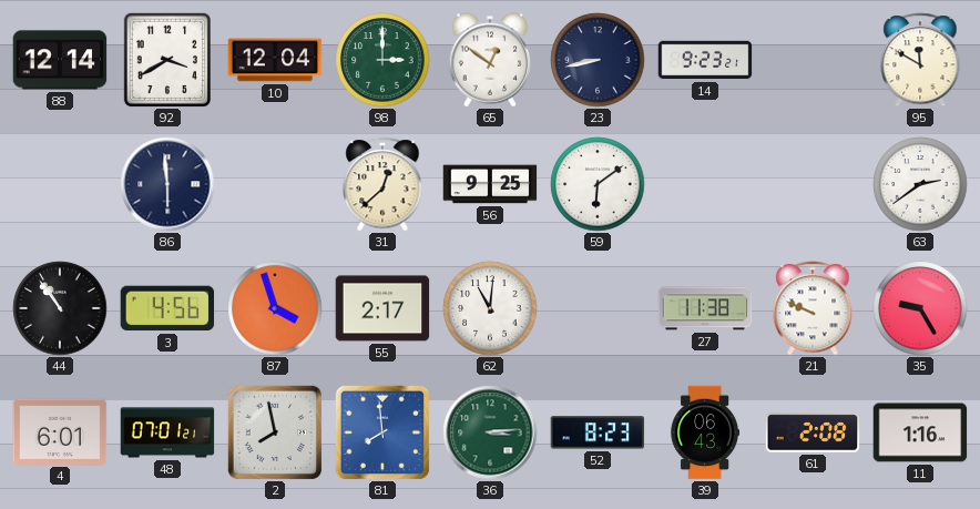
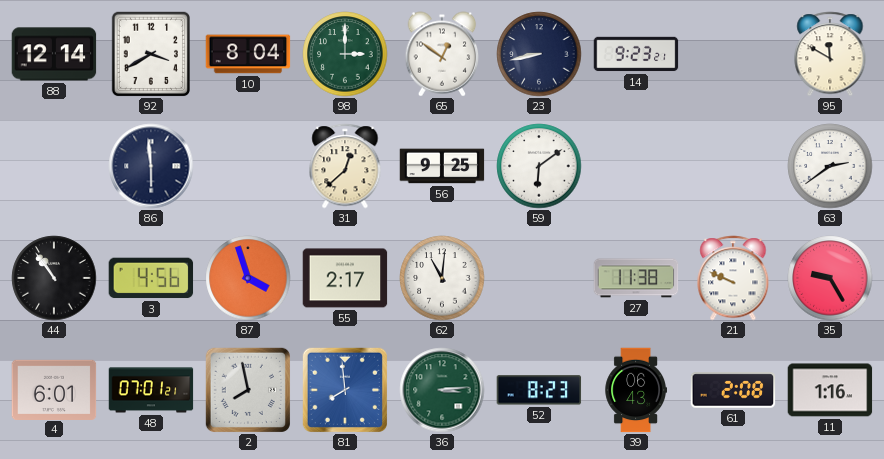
10: 12:04 -> 8:04
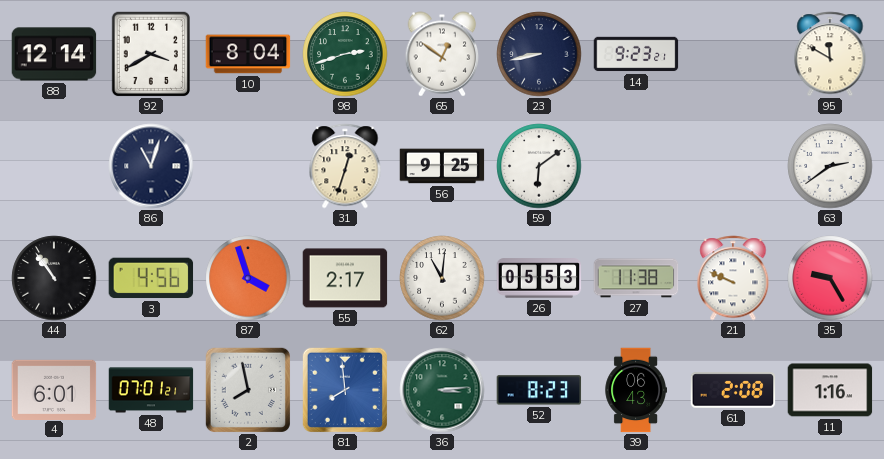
98: 3:00 -> 2:42
86: 5:59 -> 11:03
31: 12:38 -> 12:33
26: none -> 05:53
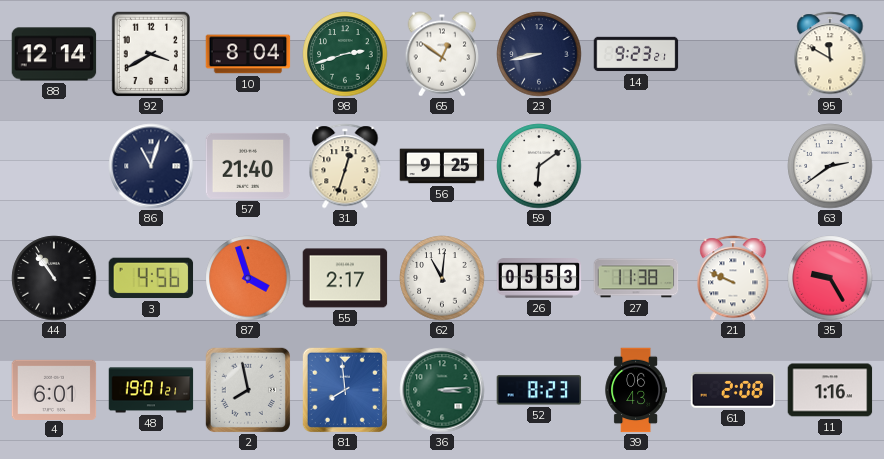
57: none -> 21:40
48: 07:01 -> 19:01
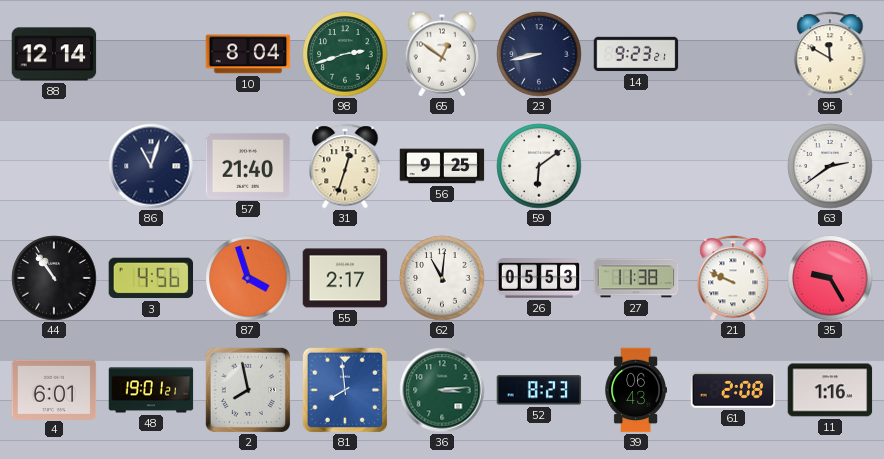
92: 3:40 -> none
